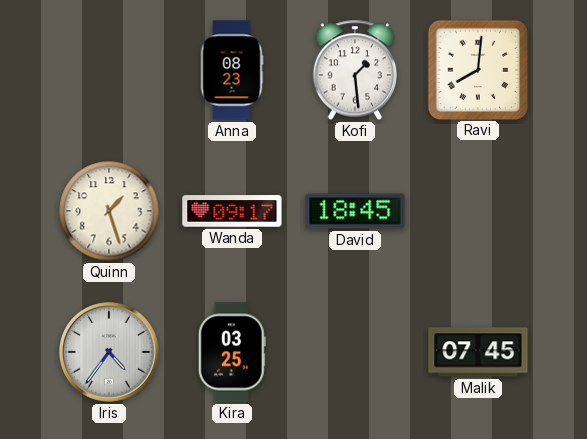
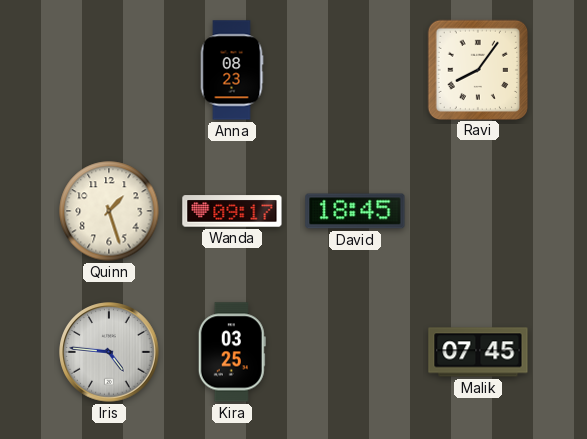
Kofi: 1:29 -> none
Ravi: 8:01 -> 8:06
Iris: 4:36 -> 4:46
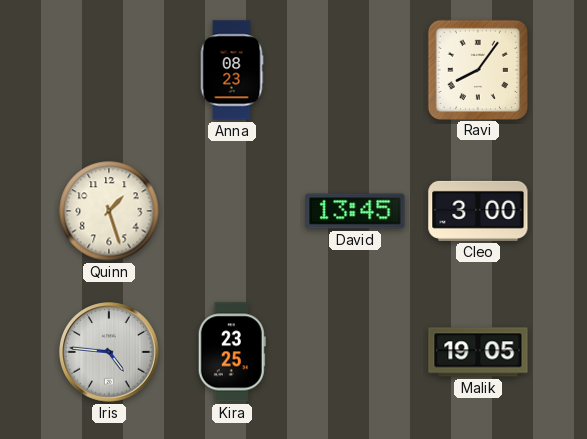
Wanda: 09:17 -> none
David: 18:45 -> 13:45
Cleo: none -> 3:00
Kira: 03:25 -> 23:25
Malik: 07:45 -> 19:05
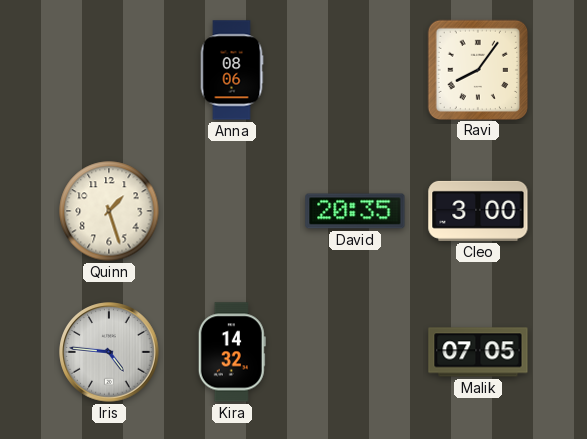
Anna: 08:23 -> 08:06
David: 13:45 -> 20:35
Kira: 23:25 -> 14:32
Malik: 19:05 -> 07:05
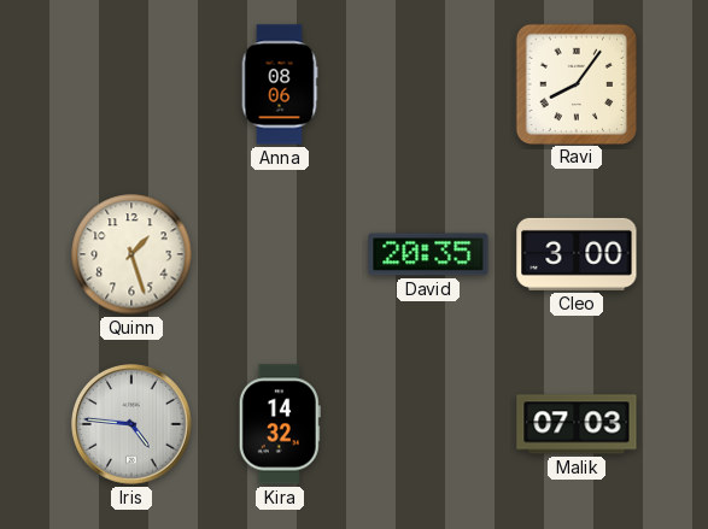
Malik: 07:05 -> 07:03
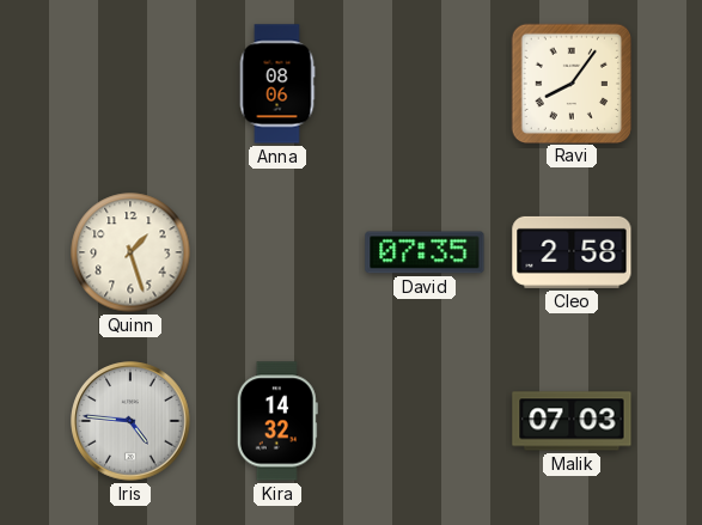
David: 20:35 -> 07:35
Cleo: 3:00 -> 2:58
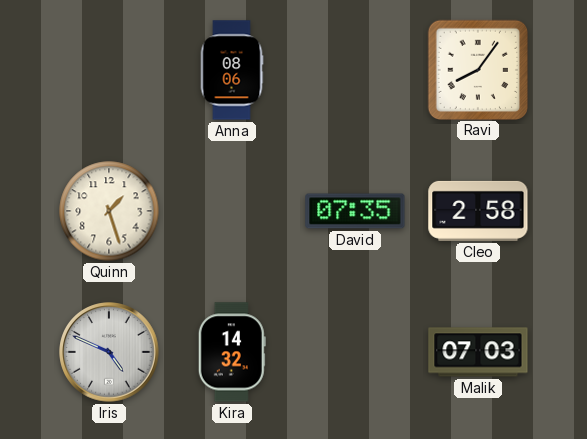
Iris: 4:46 -> 4:49
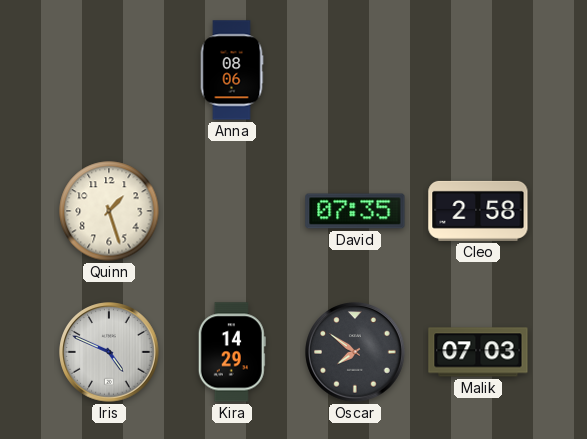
Ravi: 8:06 -> none
Kira: 14:32 -> 14:29
Oscar: none -> 7:51
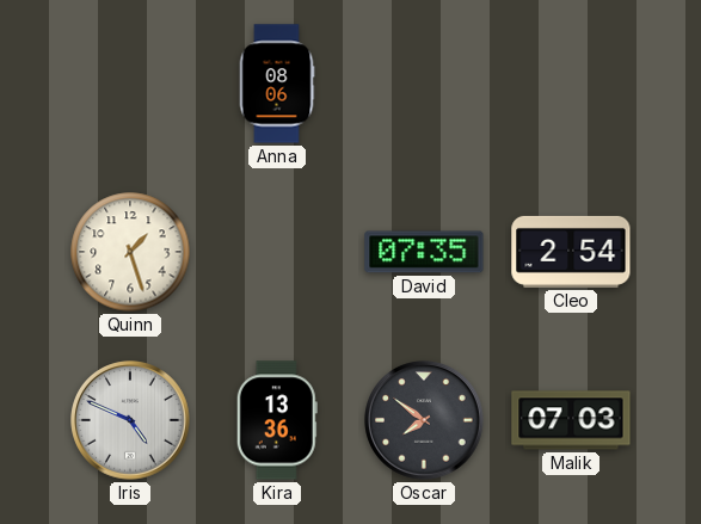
Cleo: 2:58 -> 2:54
Kira: 14:29 -> 13:36
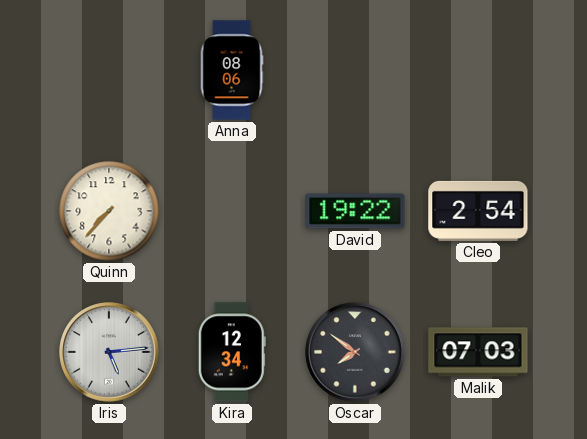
Quinn: 1:27 -> 7:37
David: 07:35 -> 19:22
Iris: 4:49 -> 5:14
Kira: 13:36 -> 12:34
